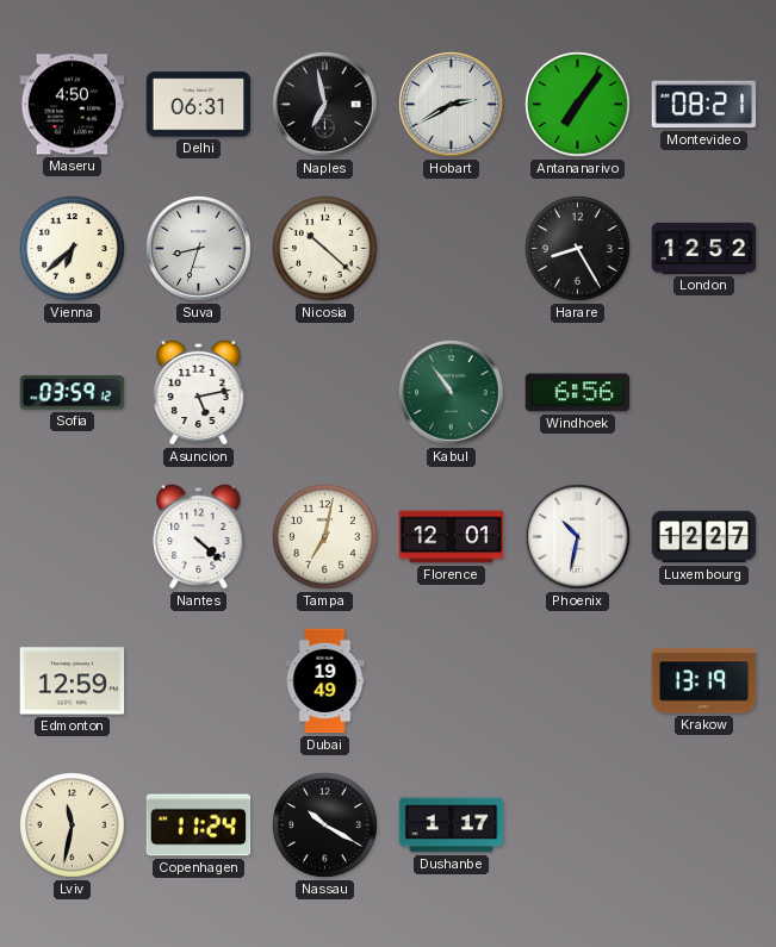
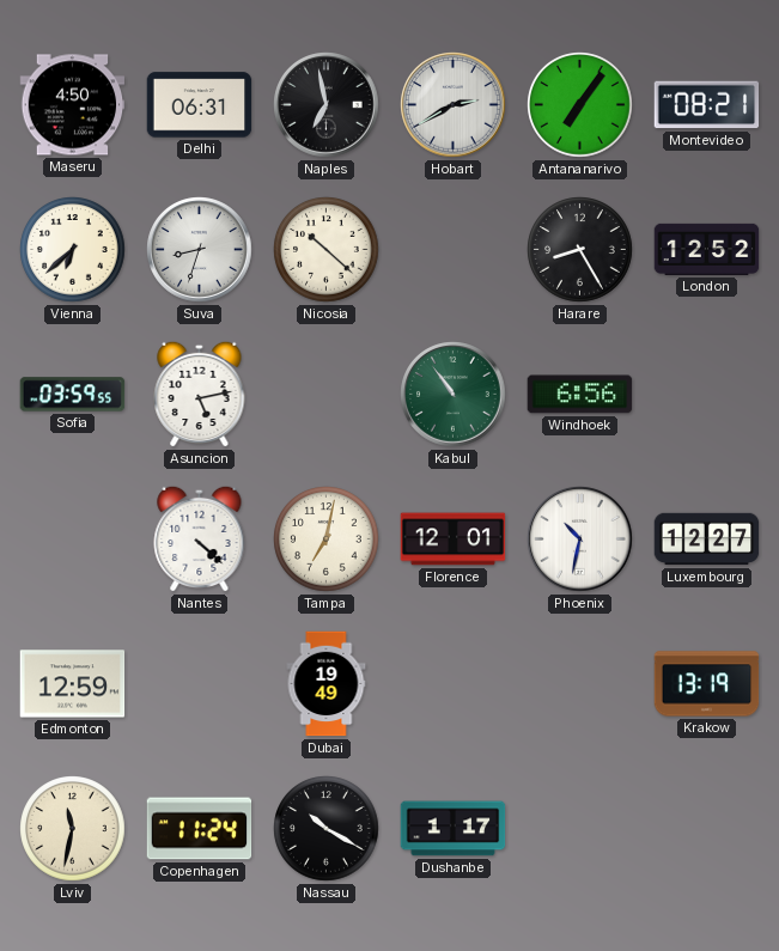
Sofia: 03:59:12 -> 03:59:55
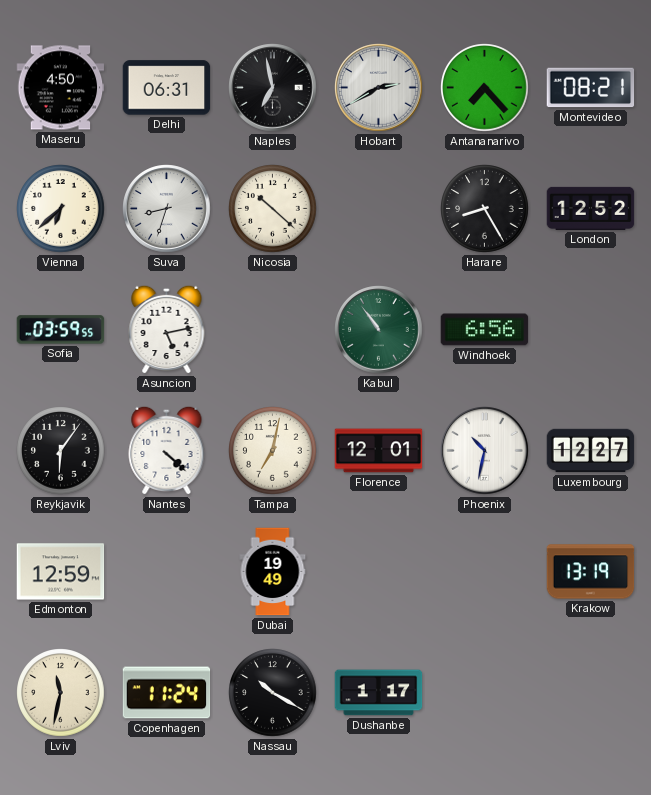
Antananarivo: 7:06 -> 7:23
Reykjavik: none -> 6:06
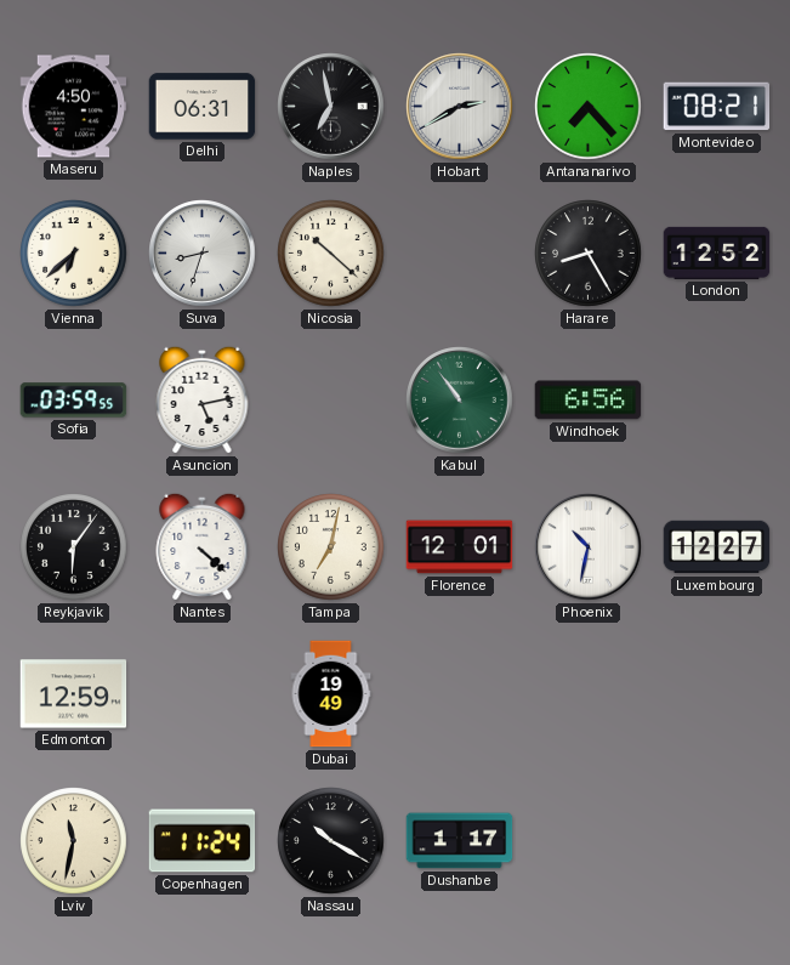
Krakow: 13:19 -> none
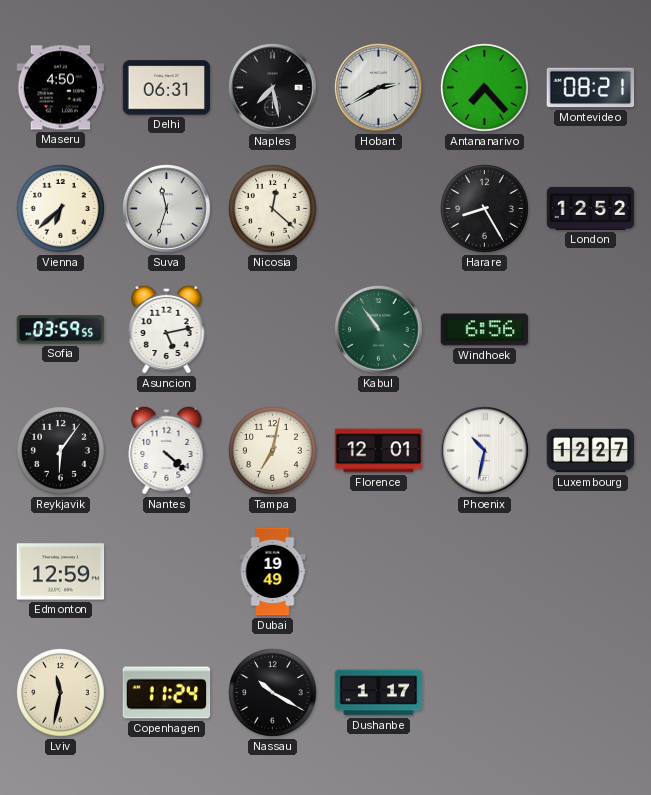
Naples: 6:58 -> 7:28
Suva: 8:33 -> 11:33
Nicosia: 10:22 -> 12:22
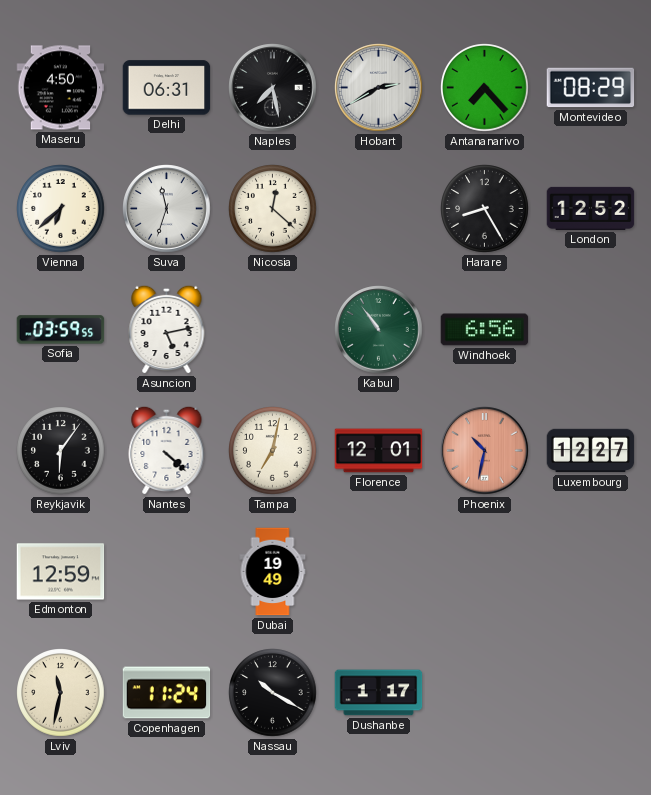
Montevideo: 08:21 -> 08:29
Phoenix dial: white -> salmon
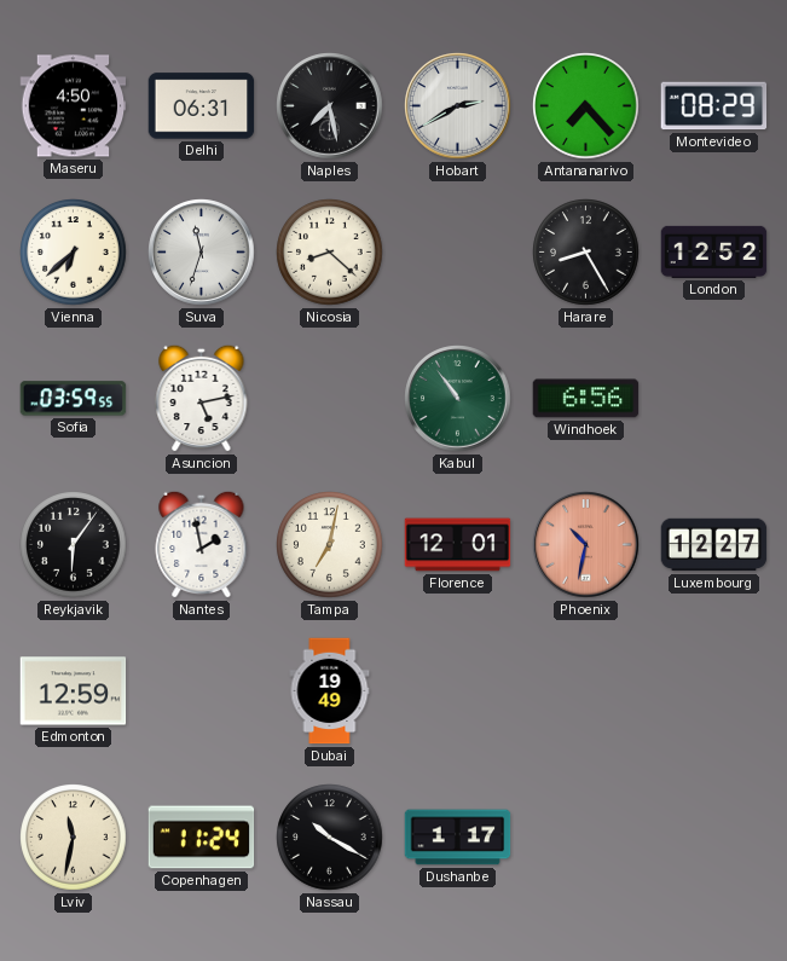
Nicosia: 12:22 -> 8:22
Nantes: 4:22 -> 1:58
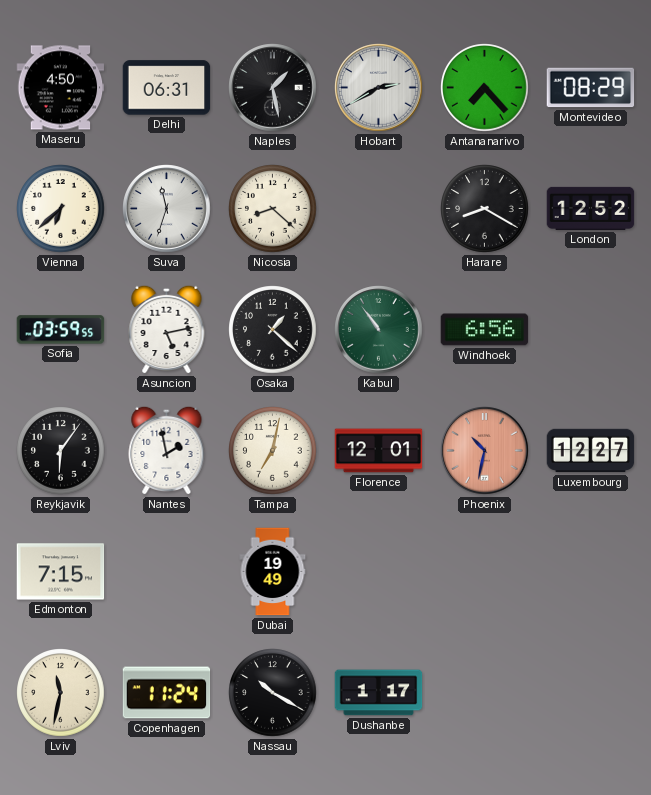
Naples: 7:28 -> 1:28
Harare: 8:25 -> 8:20
Osaka: none -> 1:22
Edmonton: 12:59 -> 7:15
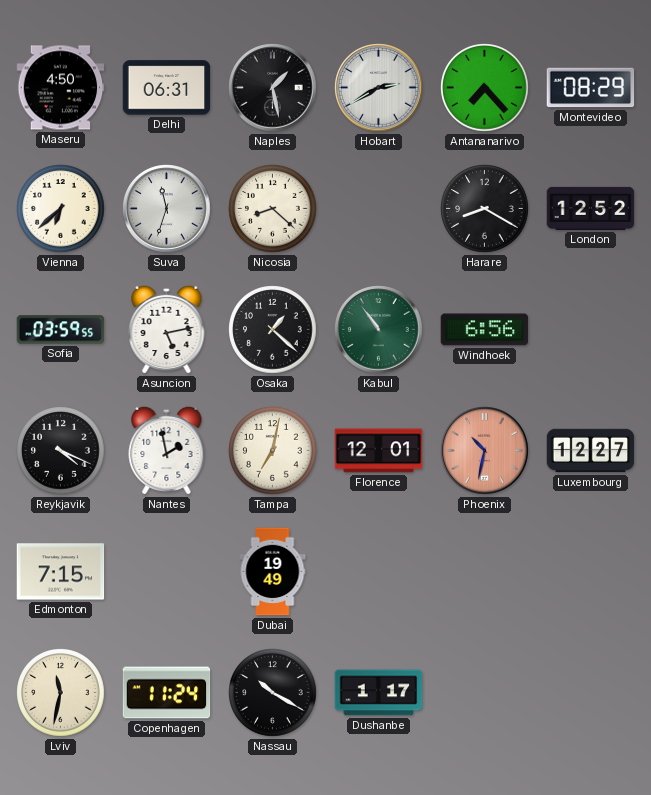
Reykjavik: 6:06 -> 4:19
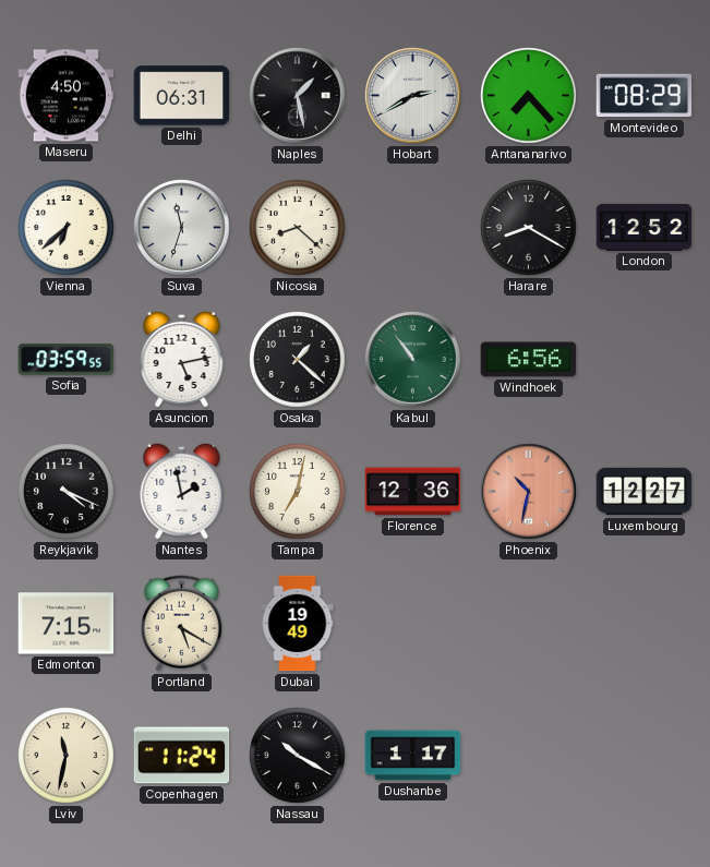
Florence: 12:01 -> 12:36
Portland: none -> 5:20
